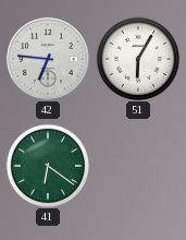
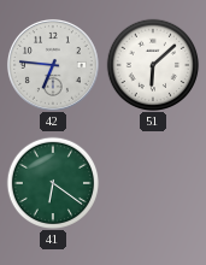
51: 6:05 -> 6:08
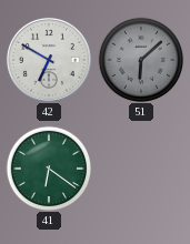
42: 6:46 -> 6:50
51 dial: white -> grey
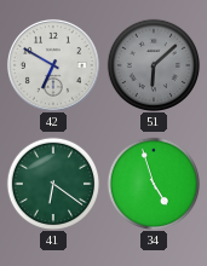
34: none -> 4:57
